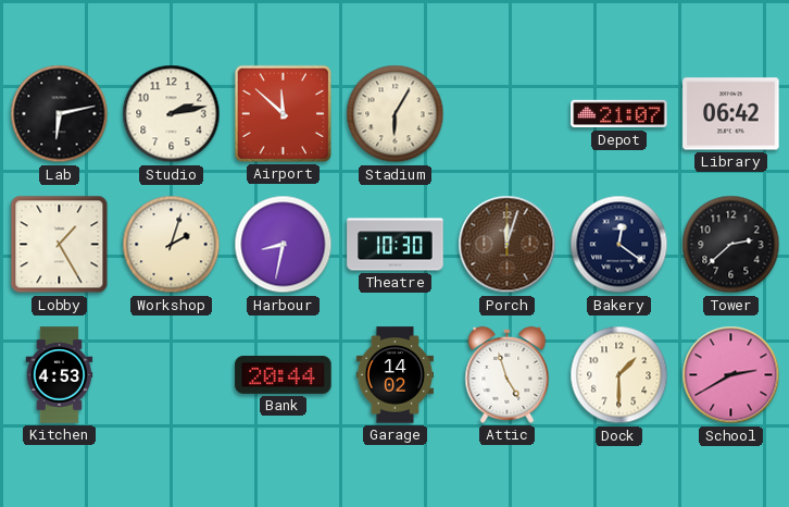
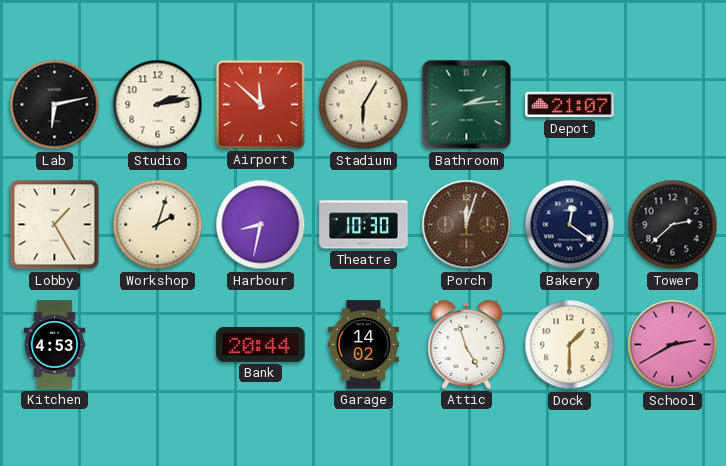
Bathroom: none -> 2:14
Library: 06:42 -> none
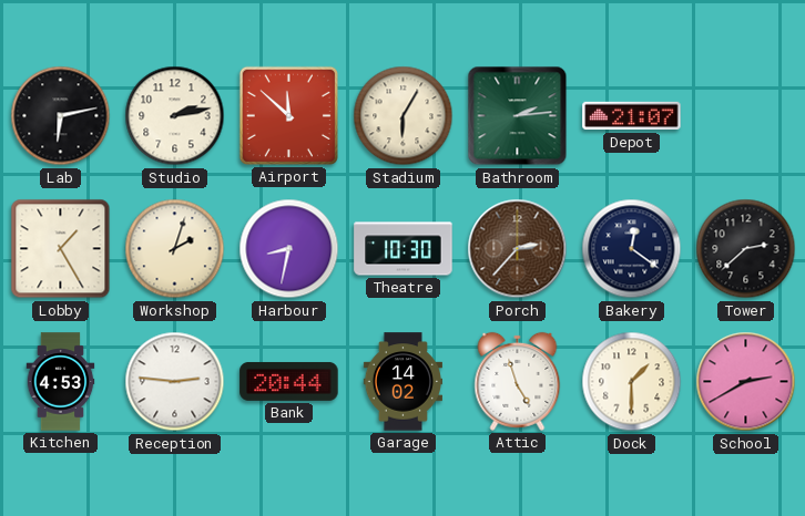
Porch: 12:03 -> 2:37
Reception: none -> 2:46
